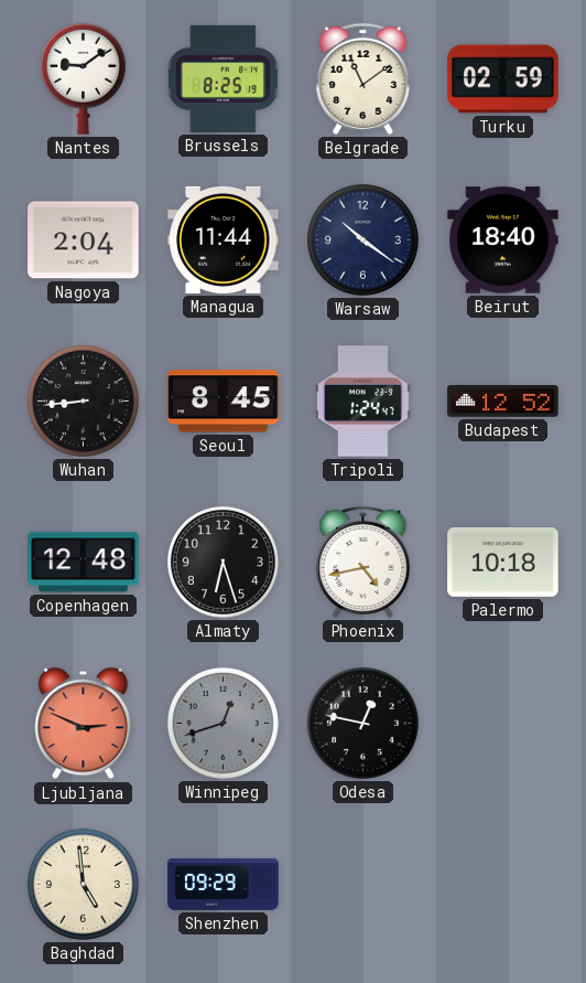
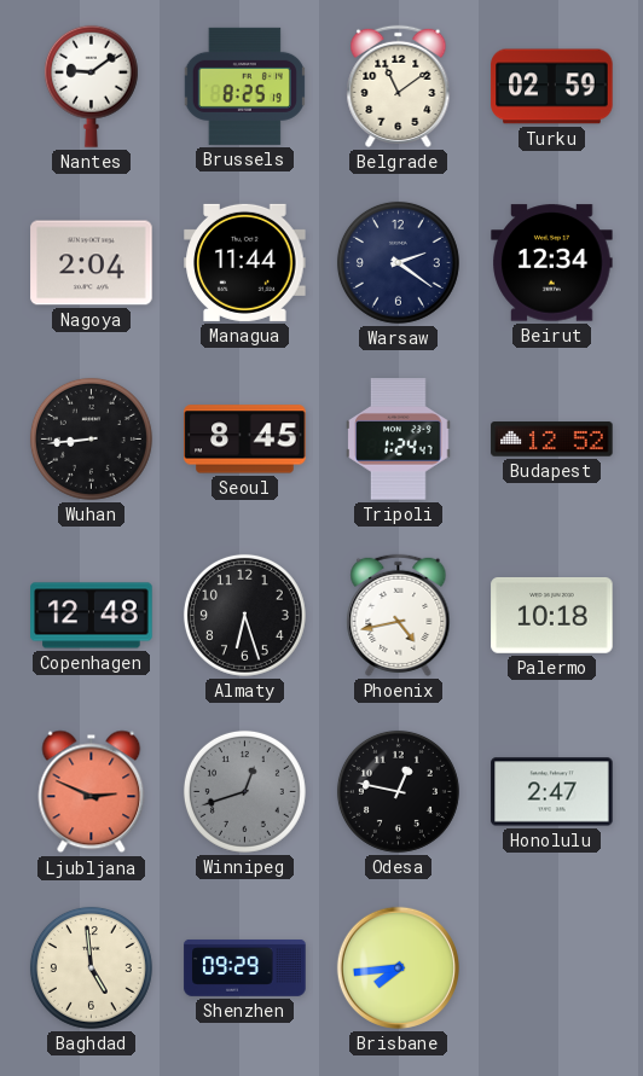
Warsaw: 10:21 -> 2:21
Beirut: 18:40 -> 12:34
Honolulu: none -> 2:47
Brisbane: none -> 7:44
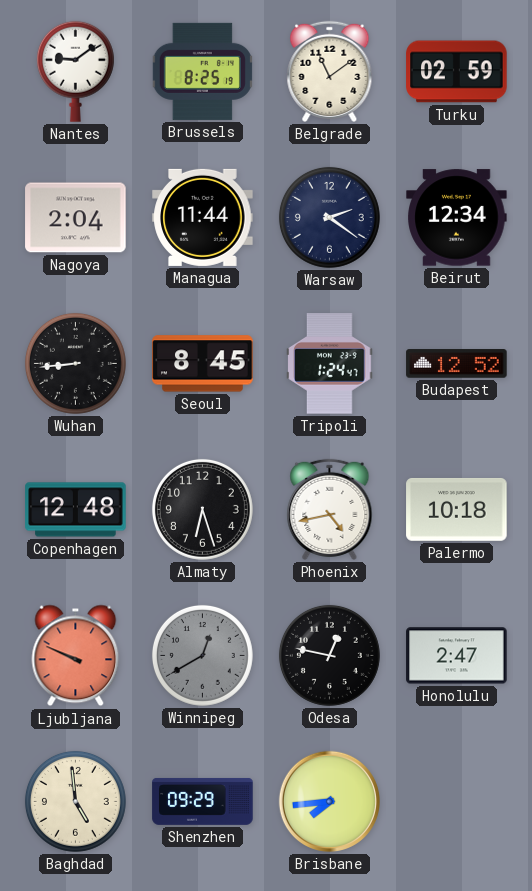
Ljubljana: 2:49 -> 9:49
Winnipeg: 12:42 -> 12:40
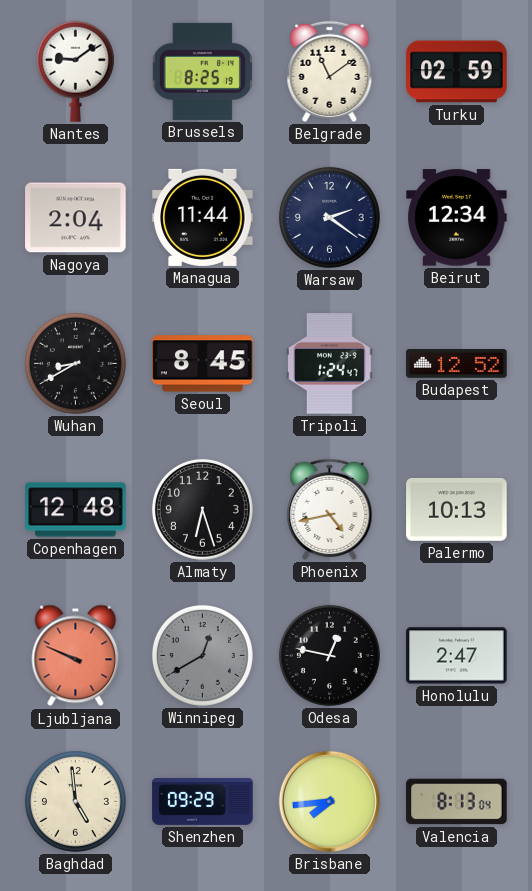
Wuhan: 8:44 -> 8:40
Palermo: 10:18 -> 10:13
Valencia: none -> 8:13
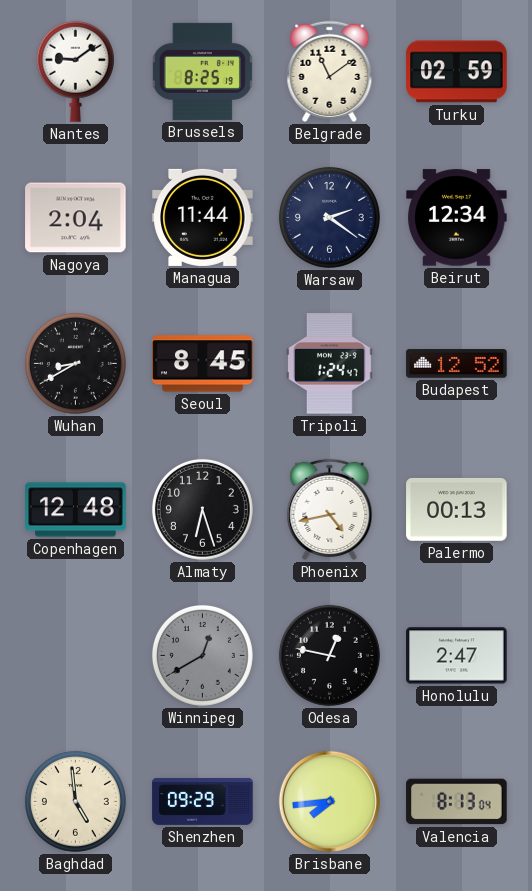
Palermo: 10:13 -> 00:13
Ljubljana: 9:49 -> none
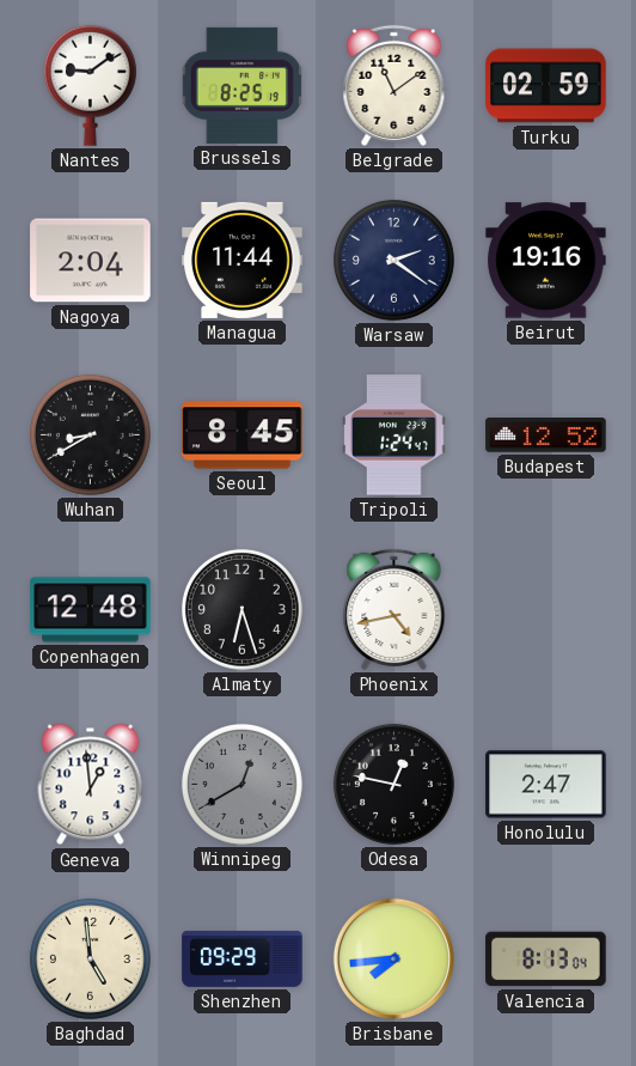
Beirut: 12:34 -> 19:16
Palermo: 00:13 -> none
Geneva: none -> 12:59
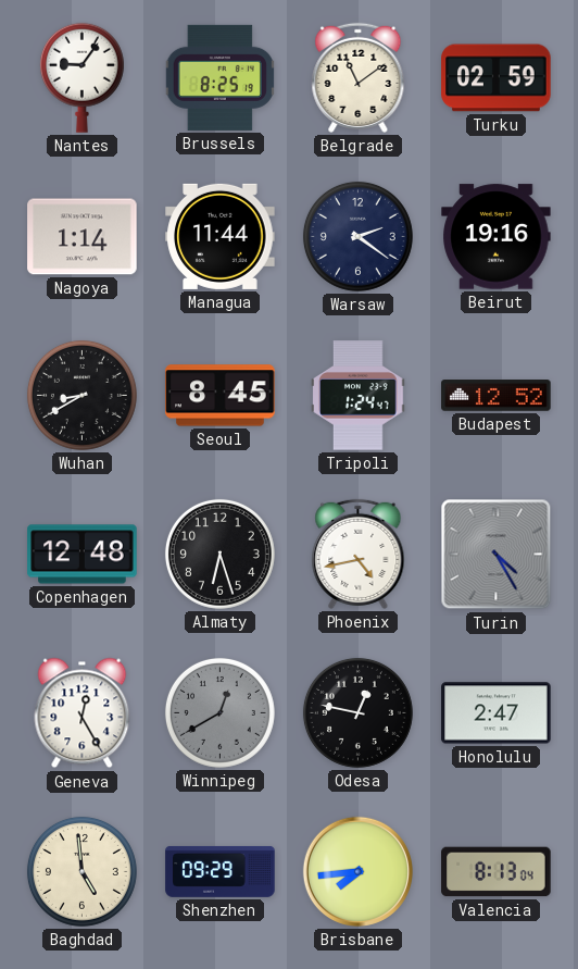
Nantes: 9:09 -> 9:06
Nagoya: 2:04 -> 1:14
Turin: none -> 4:25
Geneva: 12:59 -> 12:25
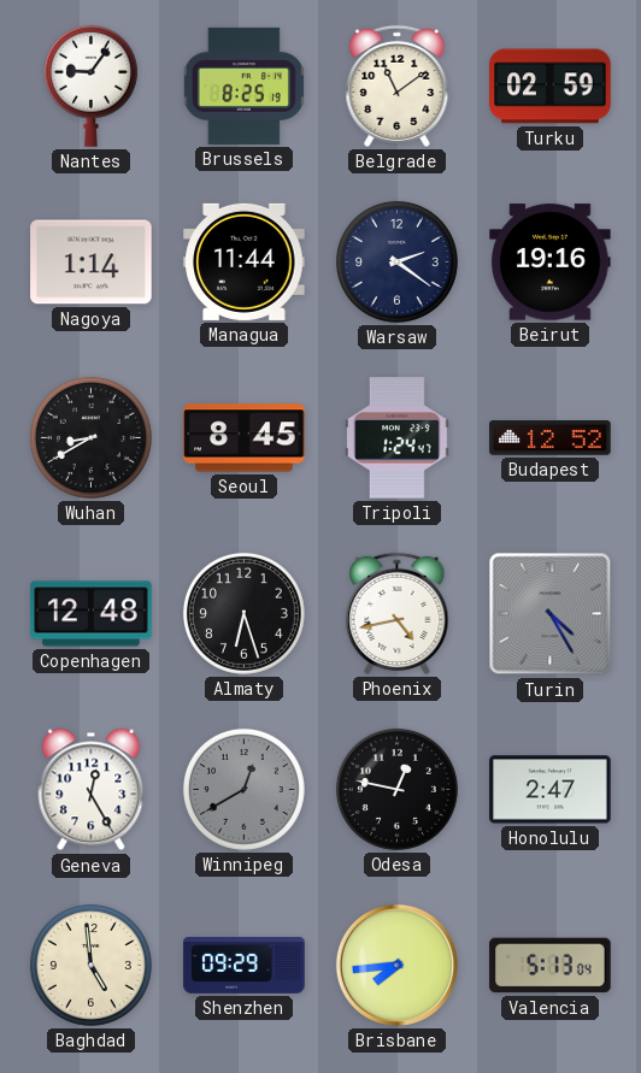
Valencia: 8:13 -> 5:13
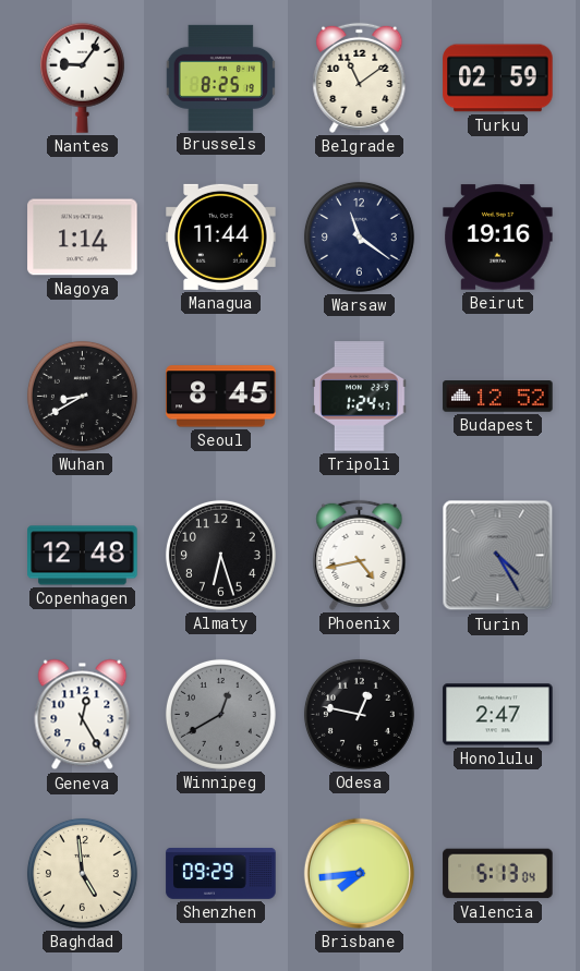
Warsaw: 2:21 -> 11:21
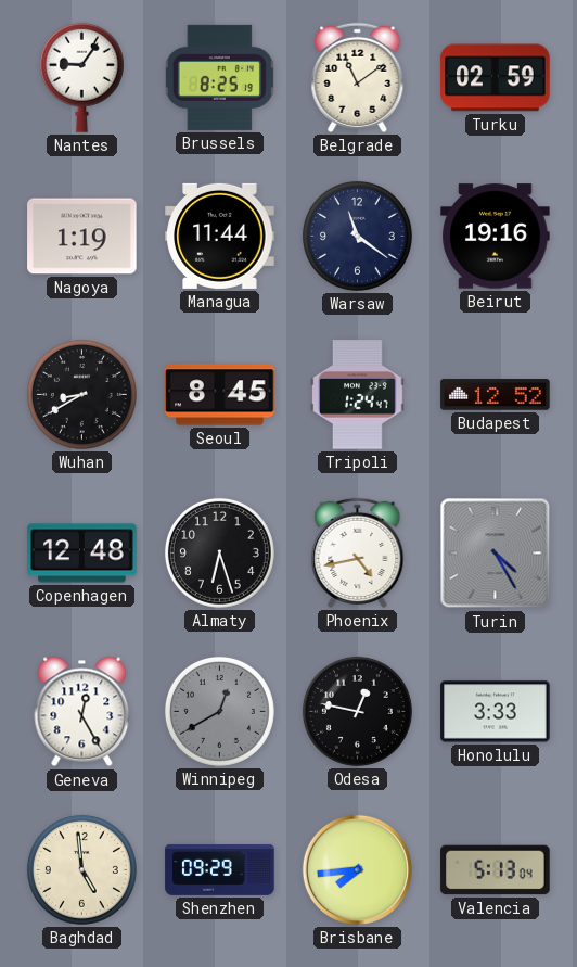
Nagoya: 1:14 -> 1:19
Honolulu: 2:47 -> 3:33
